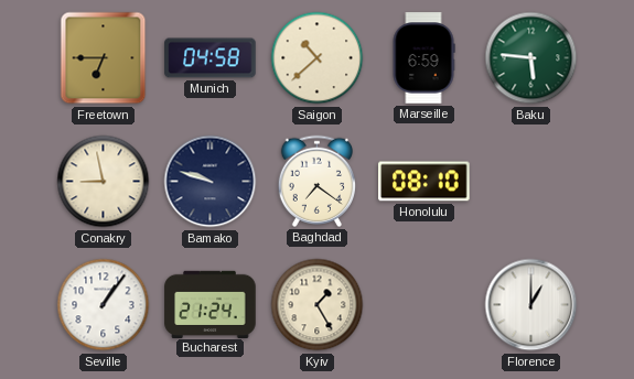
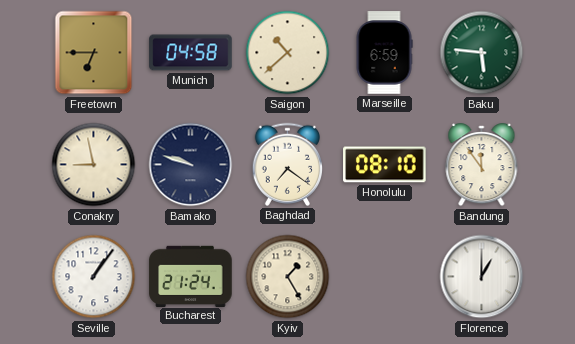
Bandung: none -> 11:54
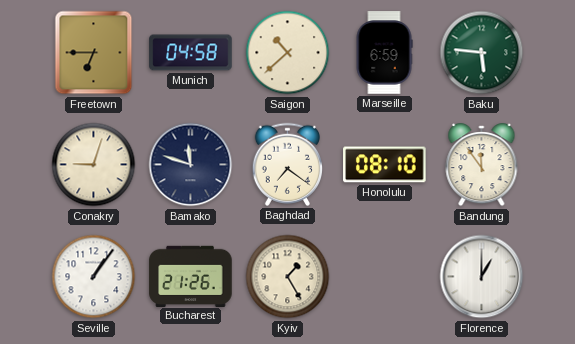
Conakry: 8:58 -> 9:03
Bamako: 9:48 -> 11:48
Bucharest: 21:24 -> 21:26
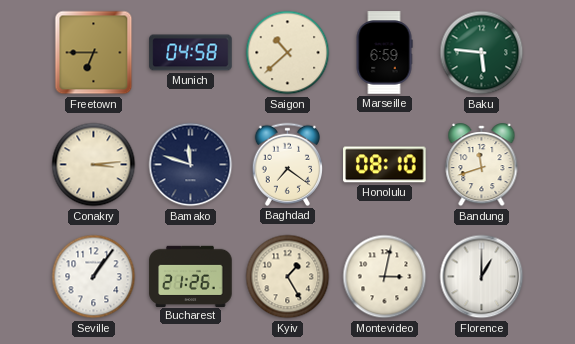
Conakry: 9:03 -> 3:14
Bandung: 11:54 -> 11:42
Montevideo: none -> 3:02
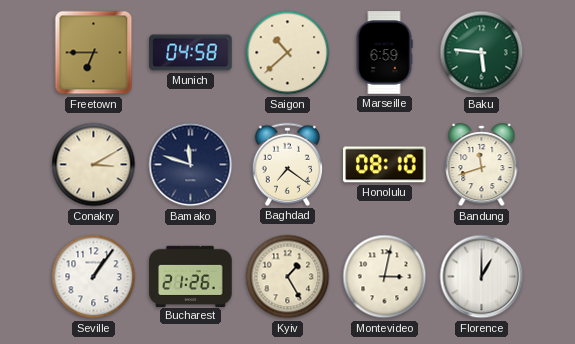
Conakry: 3:14 -> 3:10
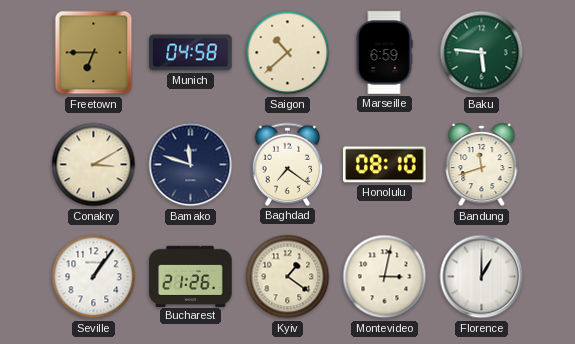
Kyiv: 1:25 -> 1:21
